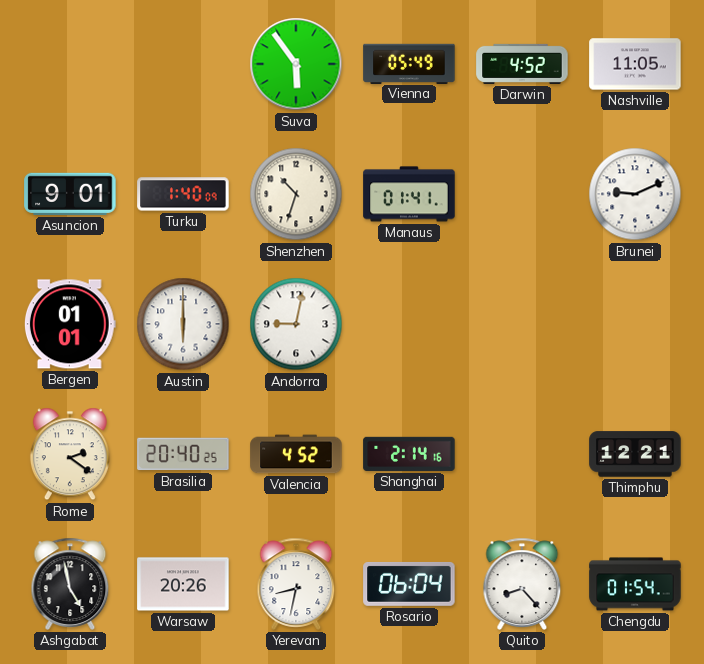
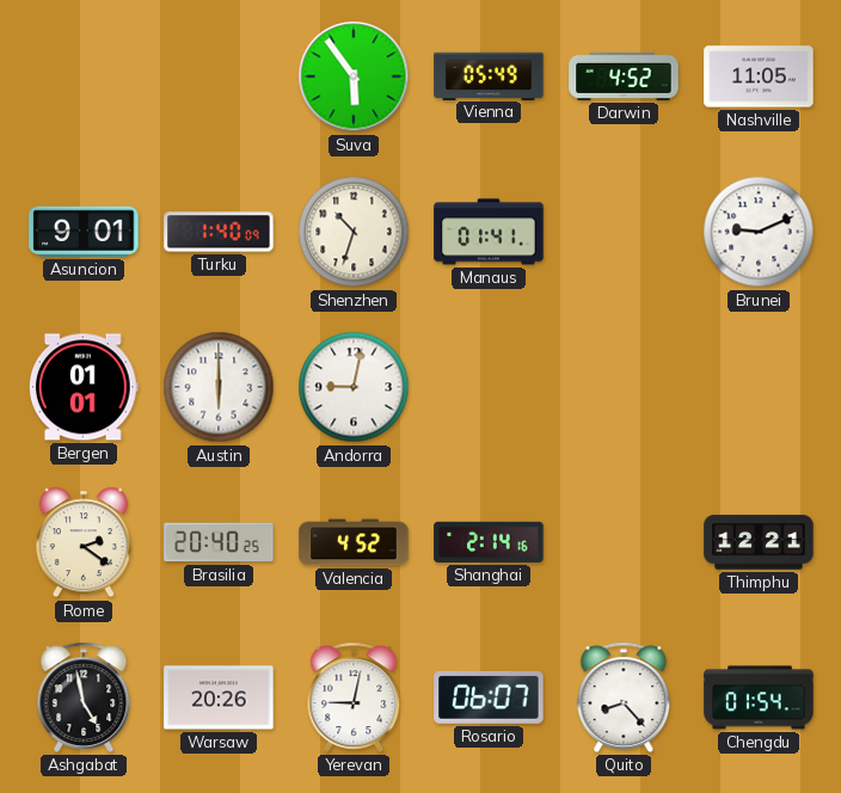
Yerevan: 8:32 -> 9:02
Rosario: 06:04 -> 06:07
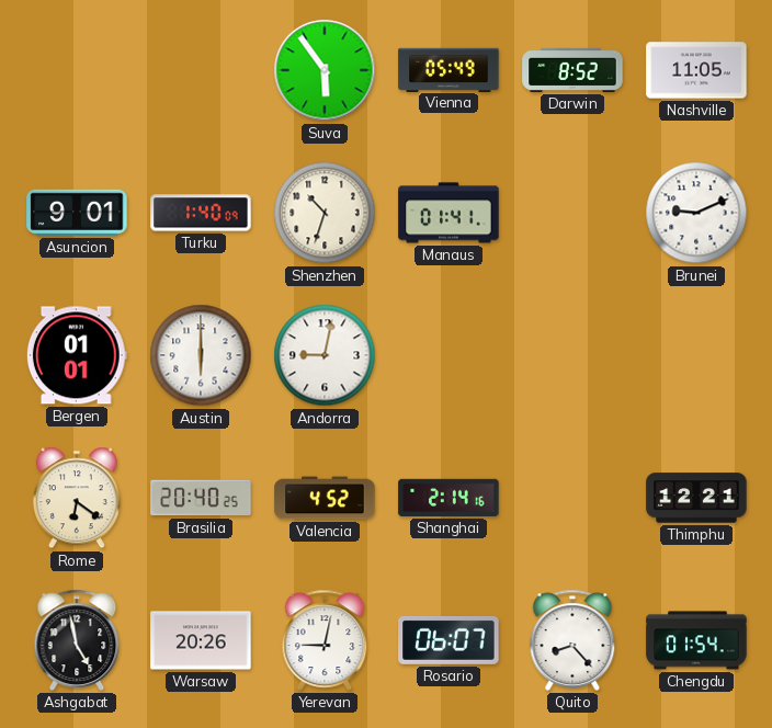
Darwin: 4:52 -> 8:52
Rome: 2:21 -> 6:21
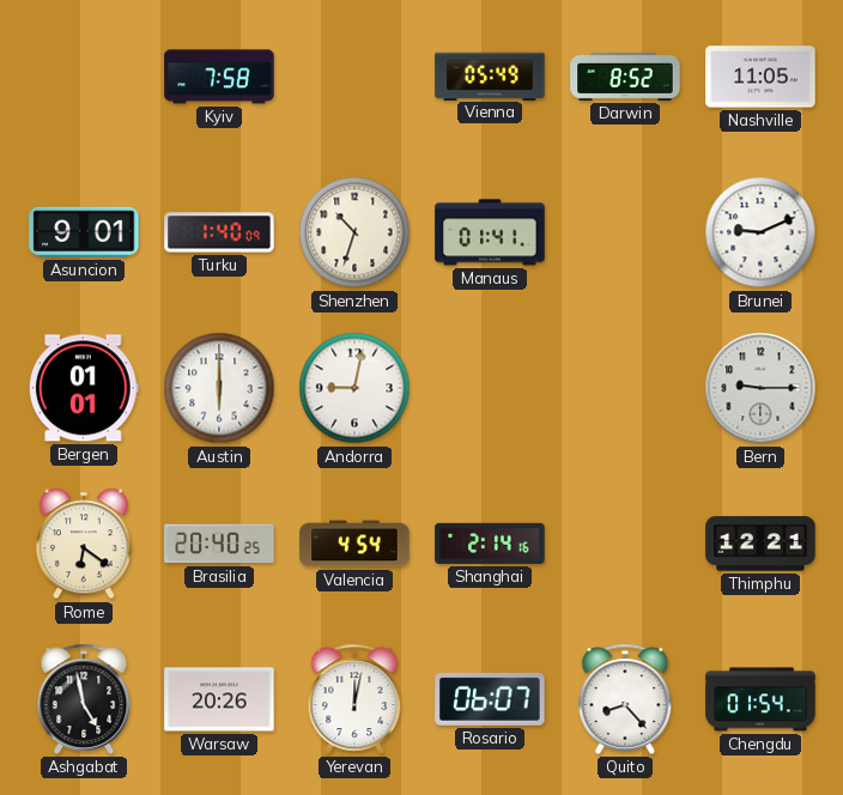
Kyiv: none -> 7:58
Suva: 5:54 -> none
Bern: none -> 9:15
Valencia: 4:52 -> 4:54
Yerevan: 9:02 -> 12:02
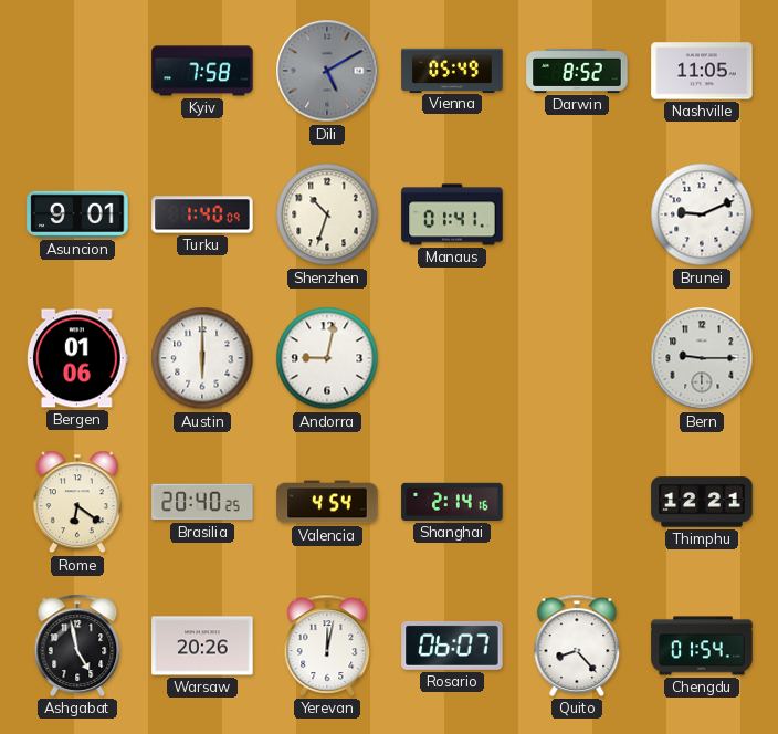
Dili: none -> 5:10
Bergen: 01:01 -> 01:06
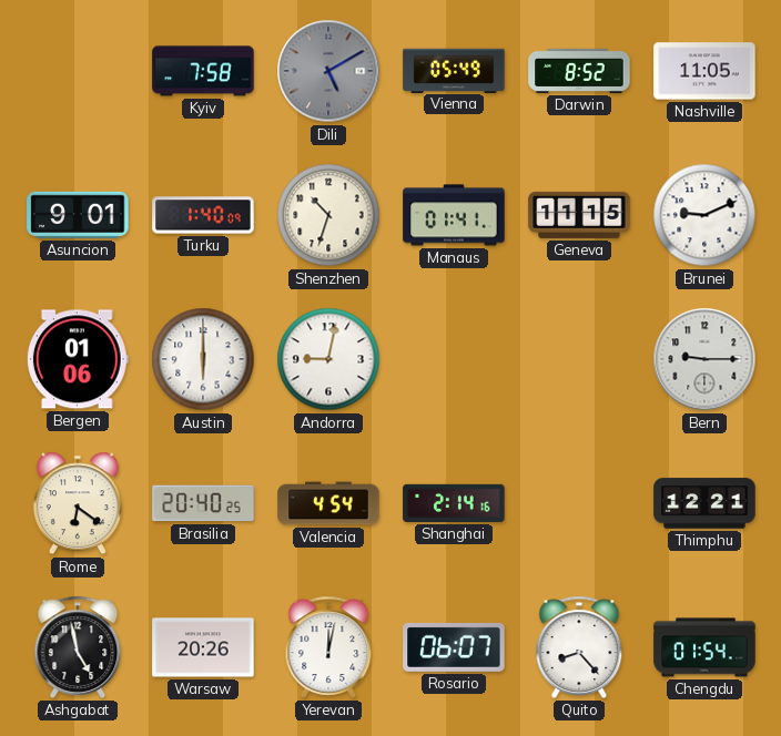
Geneva: none -> 11:15
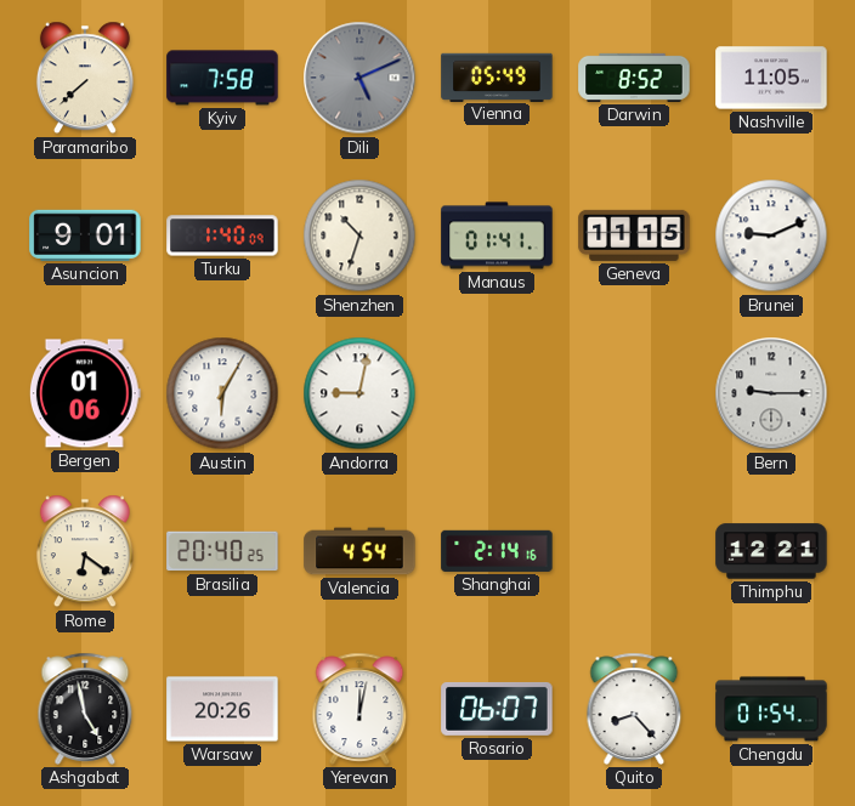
Paramaribo: none -> 7:38
Dili: 5:10 -> 5:11
Austin: 6:00 -> 6:05
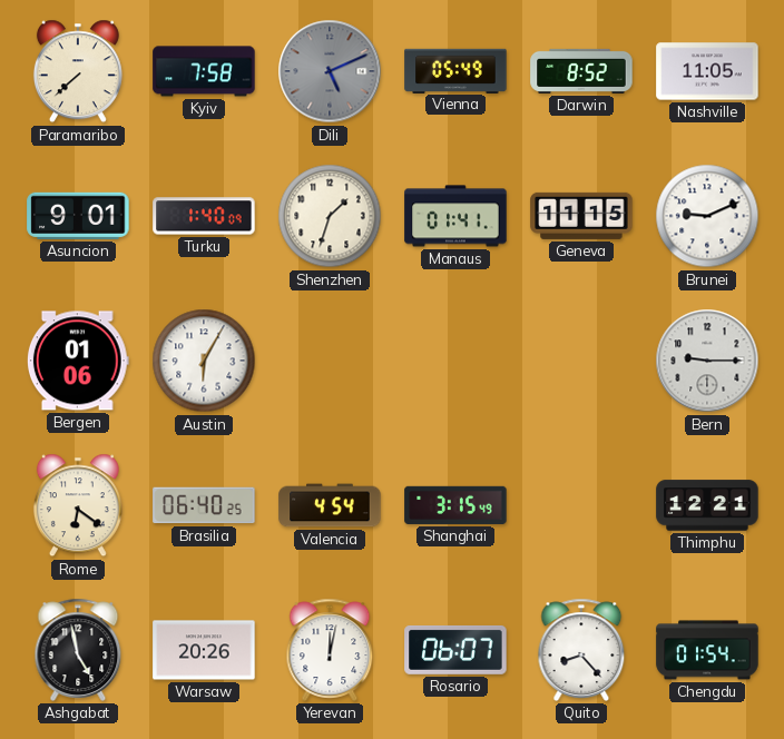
Shenzhen: 10:33 -> 1:33
Andorra: 9:02 -> none
Brasilia: 20:40 -> 06:40
Shanghai: 2:14 -> 3:15
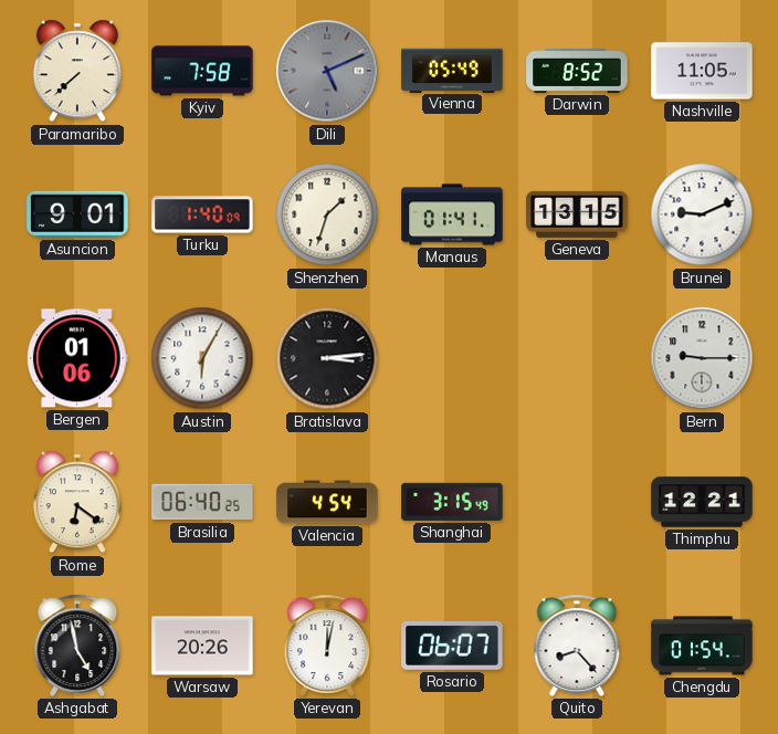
Geneva: 11:15 -> 13:15
Bratislava: none -> 3:14
